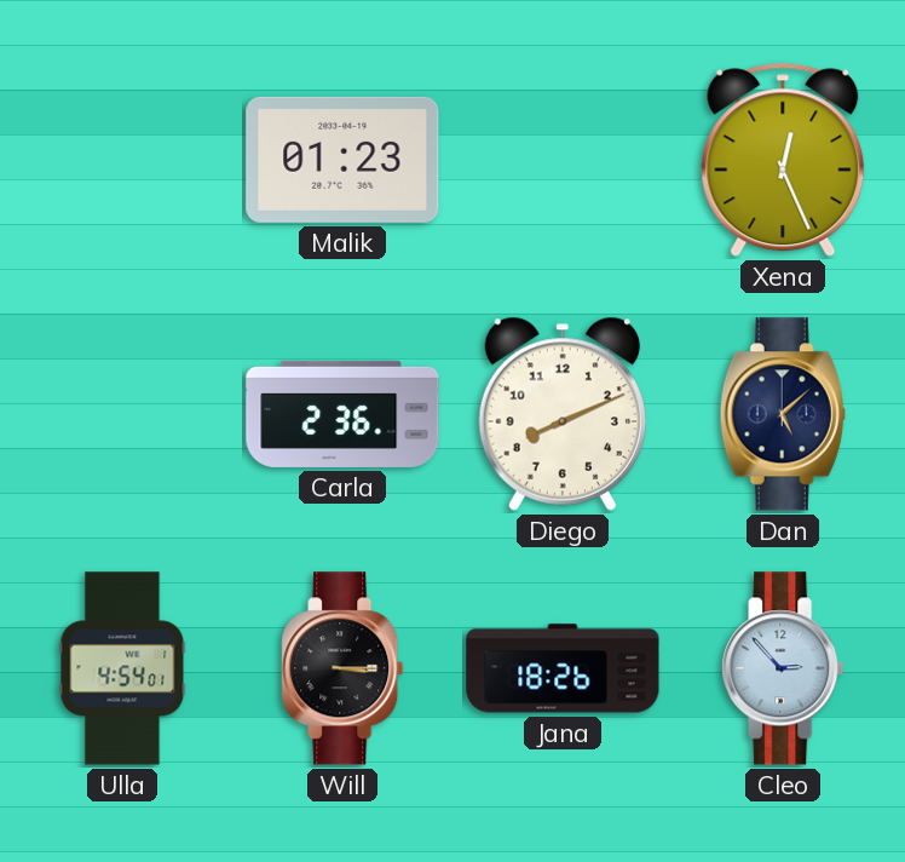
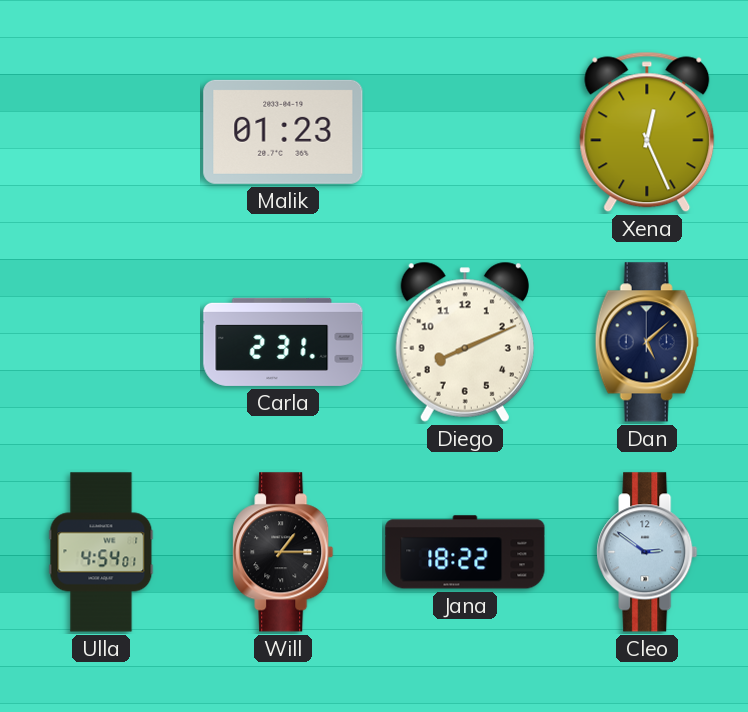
Carla: 2:36 -> 2:31
Will: 3:15 -> 1:15
Jana: 18:26 -> 18:22
Cleo: 2:53 -> 2:51
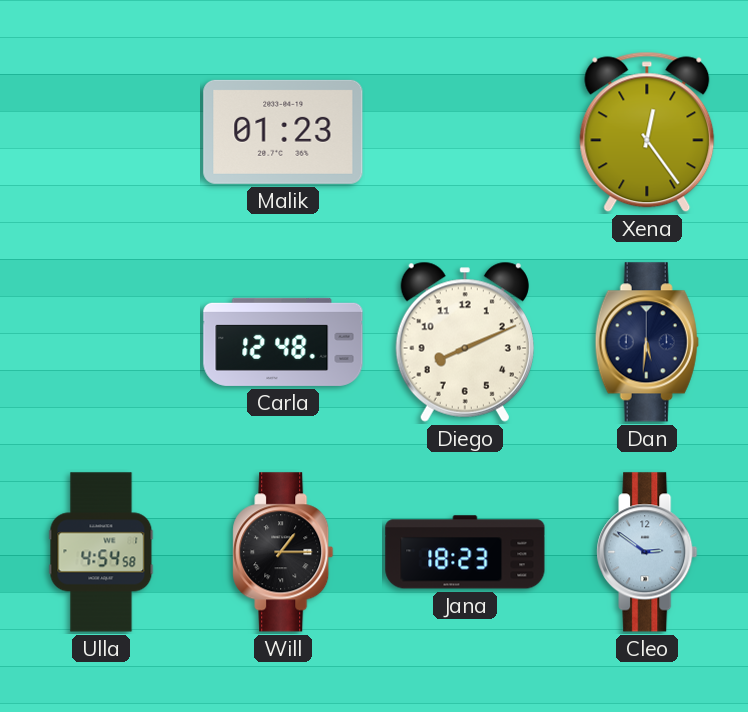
Xena: 12:26 -> 12:24
Carla: 2:31 -> 12:48
Dan: 5:08 -> 5:31
Ulla: 4:54:01 -> 4:54:58
Jana: 18:22 -> 18:23
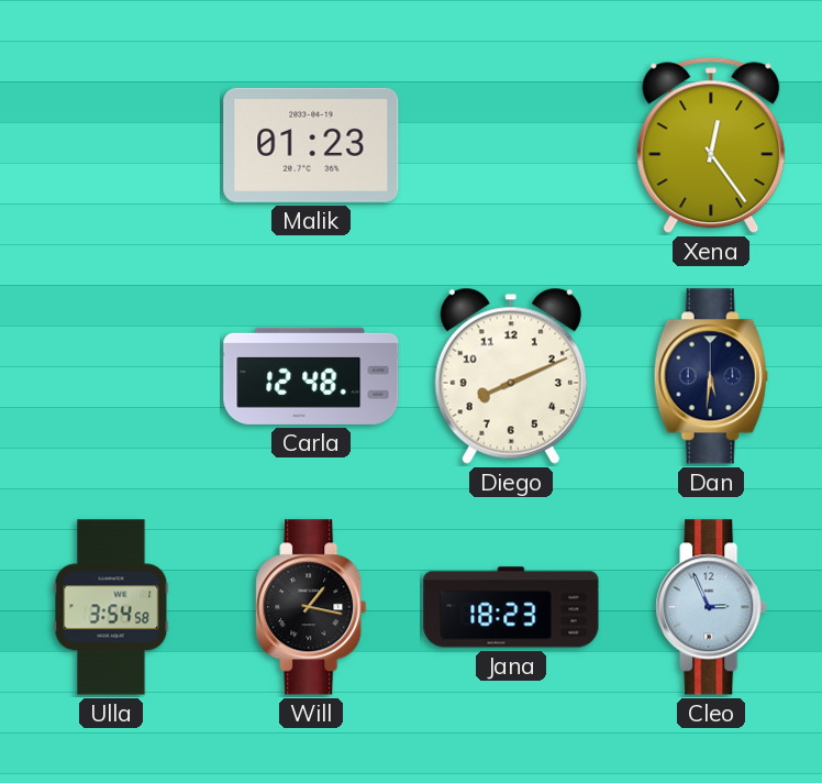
Ulla: 4:54 -> 3:54
Will: 1:15 -> 1:17
Cleo: 2:51 -> 2:56
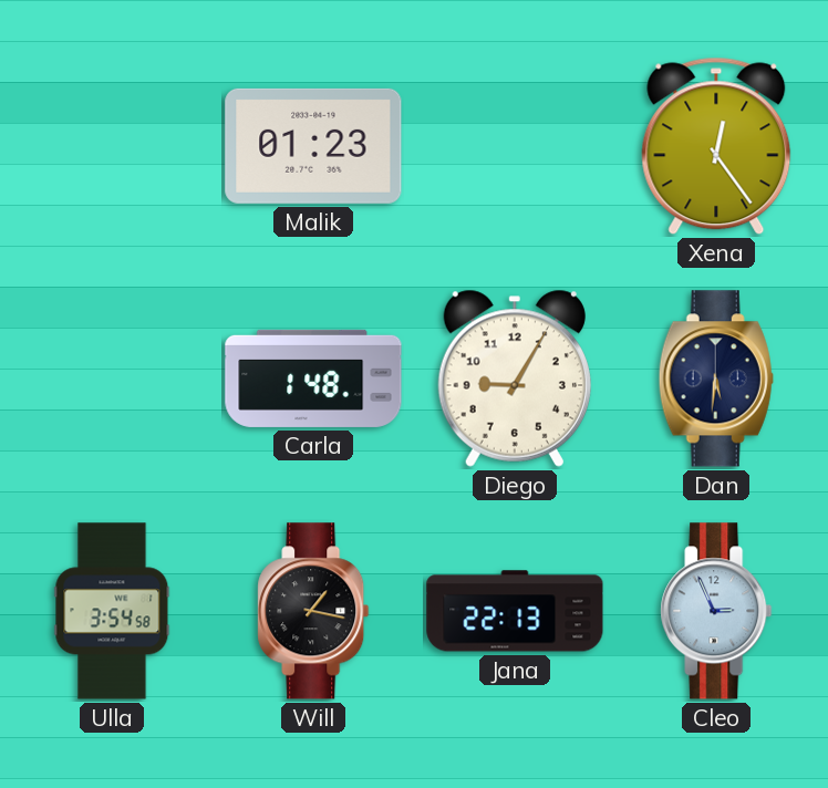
Carla: 12:48 -> 1:48
Diego: 8:11 -> 9:05
Jana: 18:23 -> 22:13
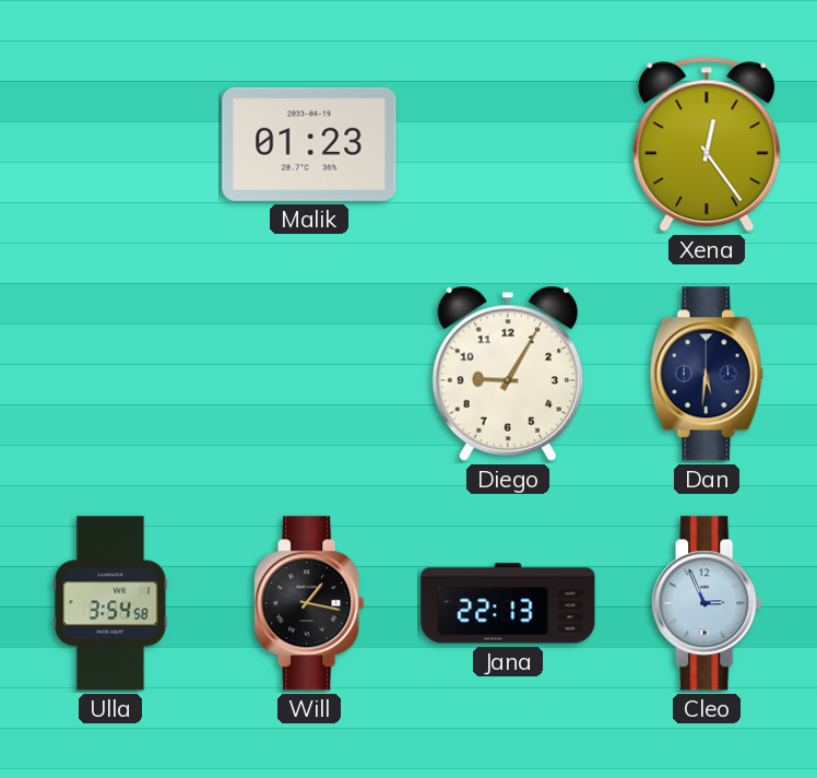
Carla: 1:48 -> none
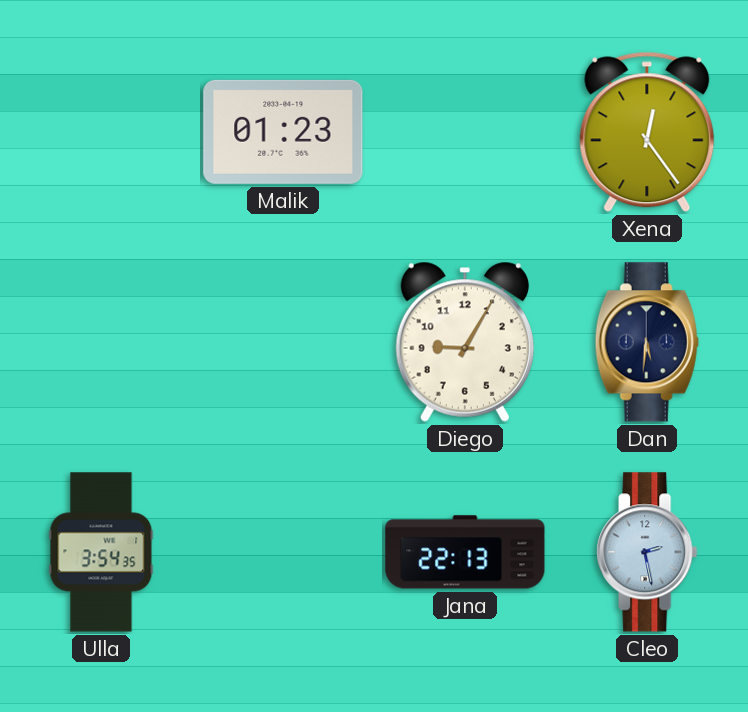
Ulla: 3:54:58 -> 3:54:35
Will: 1:17 -> none
Cleo: 2:56 -> 2:28
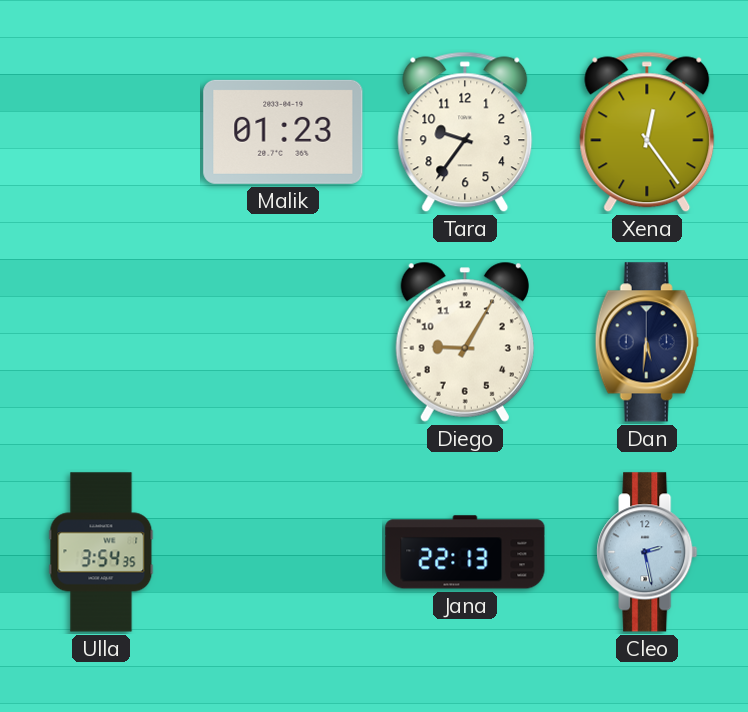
Tara: none -> 9:36
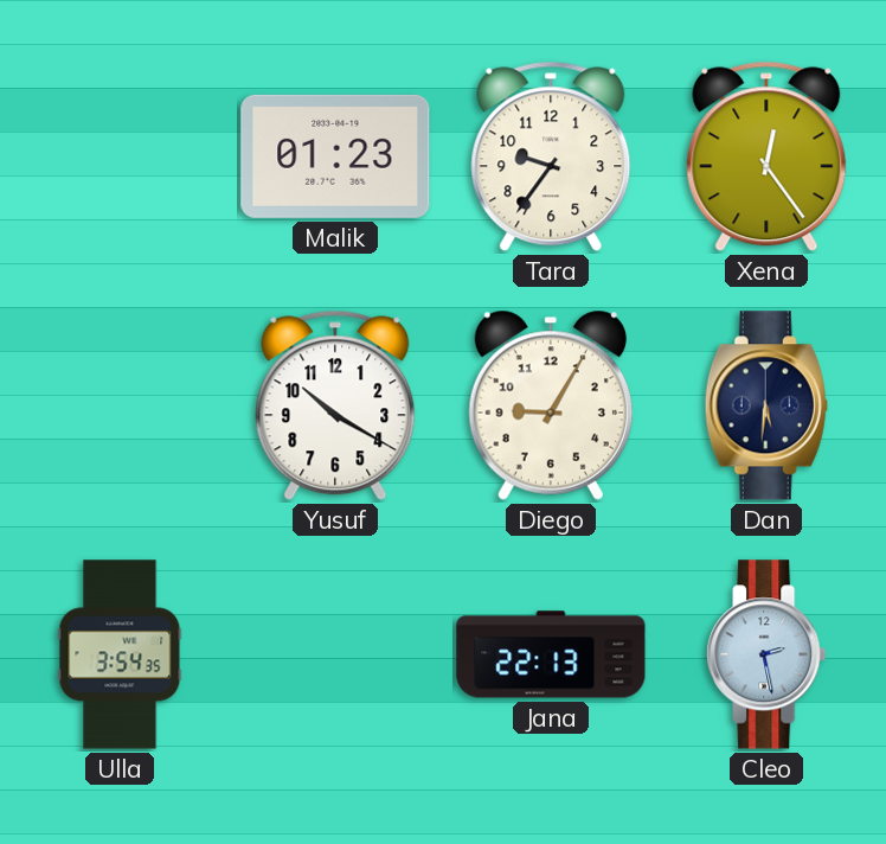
Yusuf: none -> 10:20
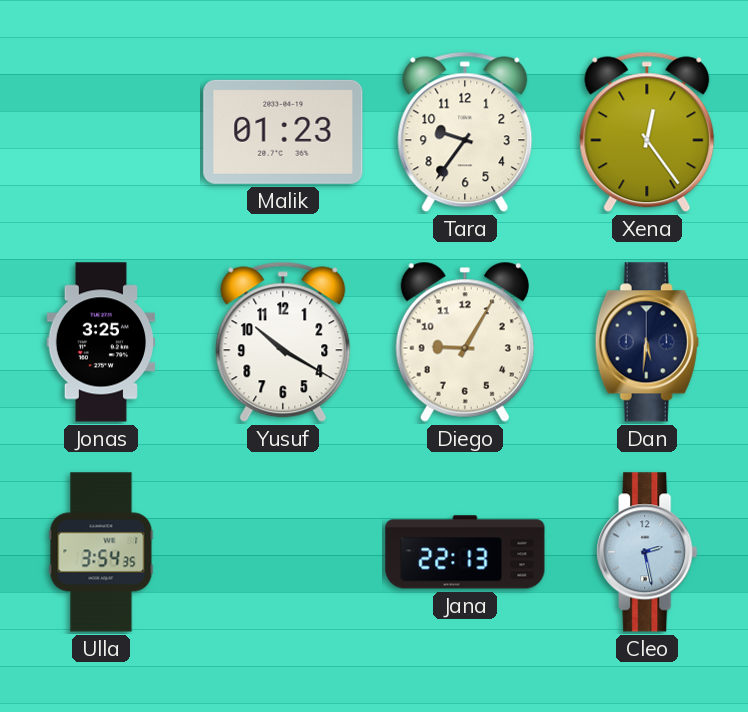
Jonas: none -> 3:25
